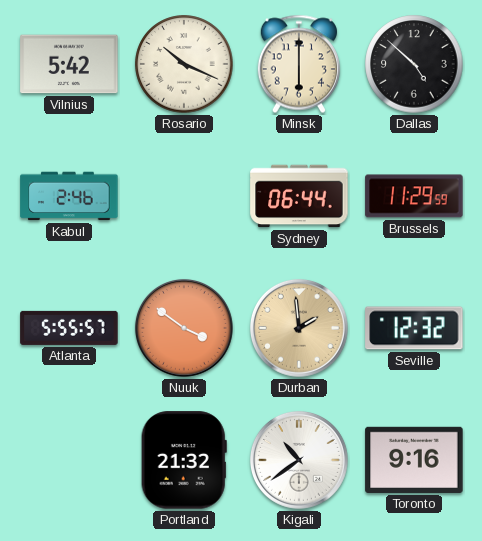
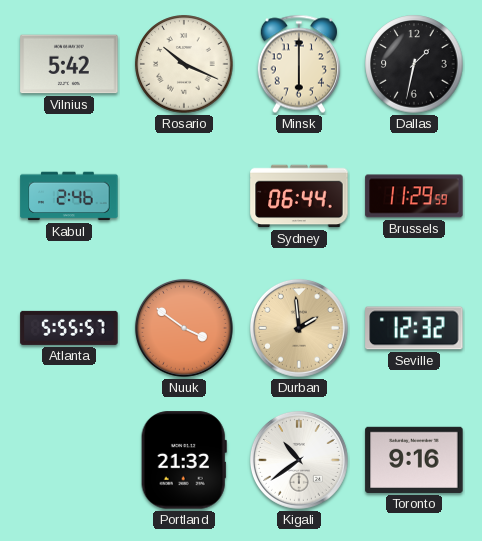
Dallas: 4:52 -> 1:32
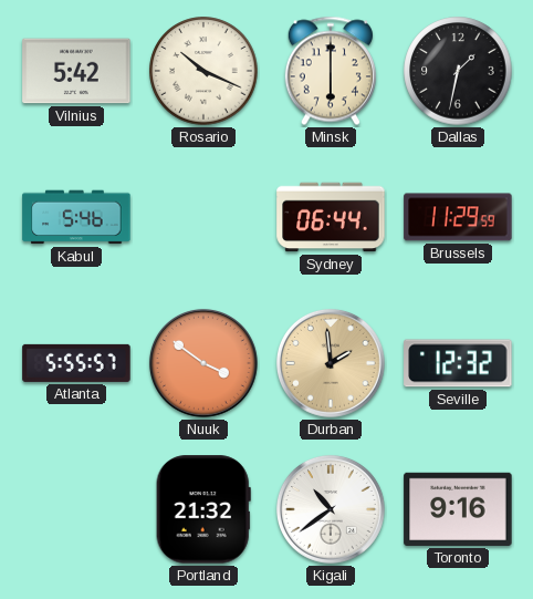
Kabul: 2:46 -> 5:46
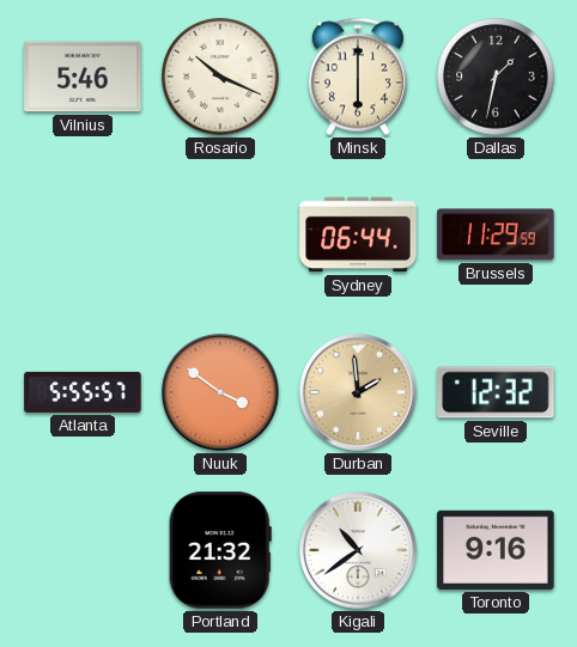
Vilnius: 5:42 -> 5:46
Kabul: 5:46 -> none
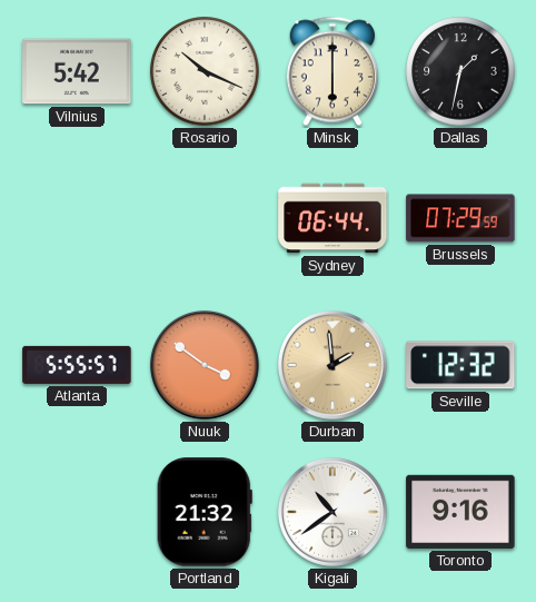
Vilnius: 5:46 -> 5:42
Brussels: 11:29 -> 07:29
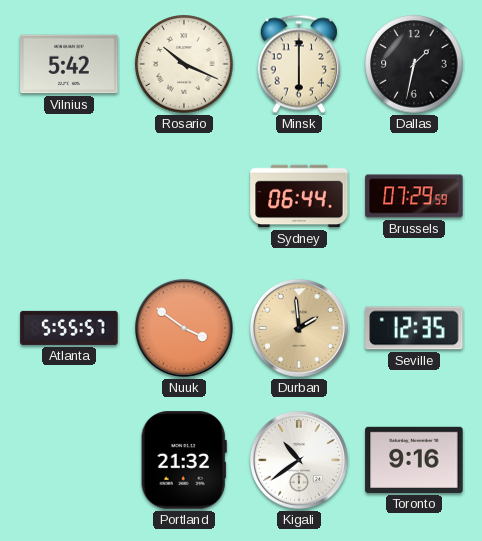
Seville: 12:32 -> 12:35
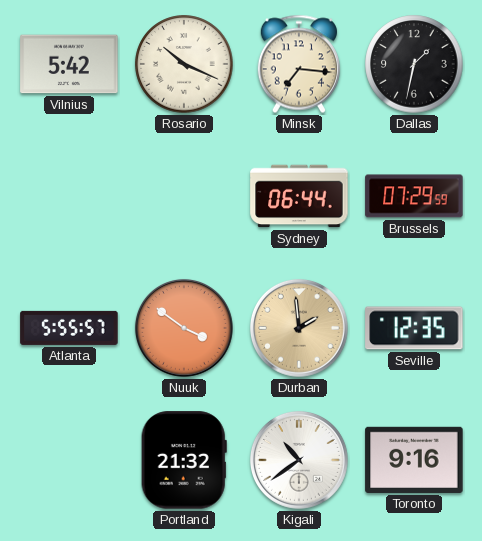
Minsk: 6:00 -> 7:16
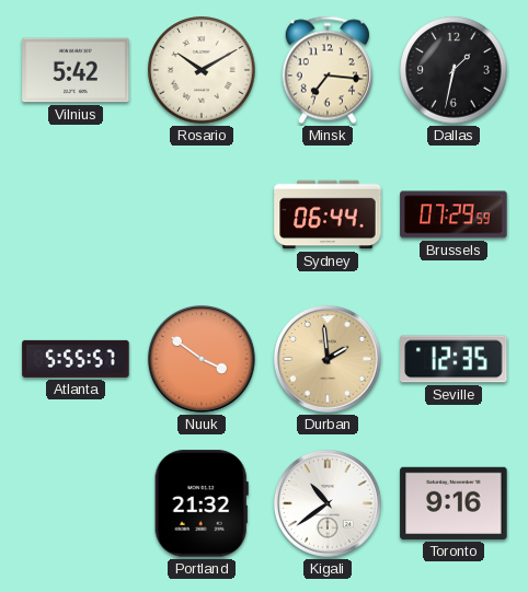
Rosario: 10:19 -> 10:10
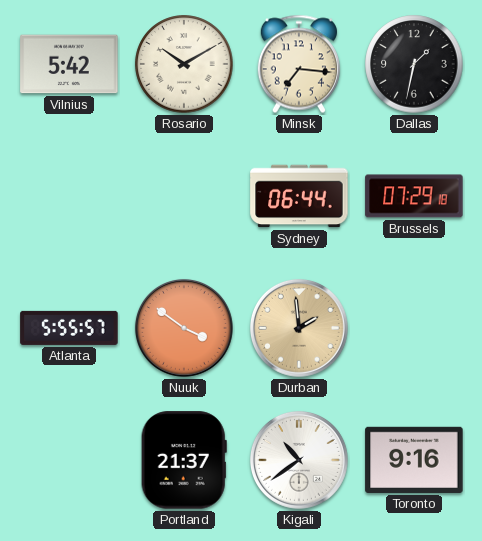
Brussels: 07:29:59 -> 07:29:18
Seville: 12:35 -> none
Portland: 21:32 -> 21:37
